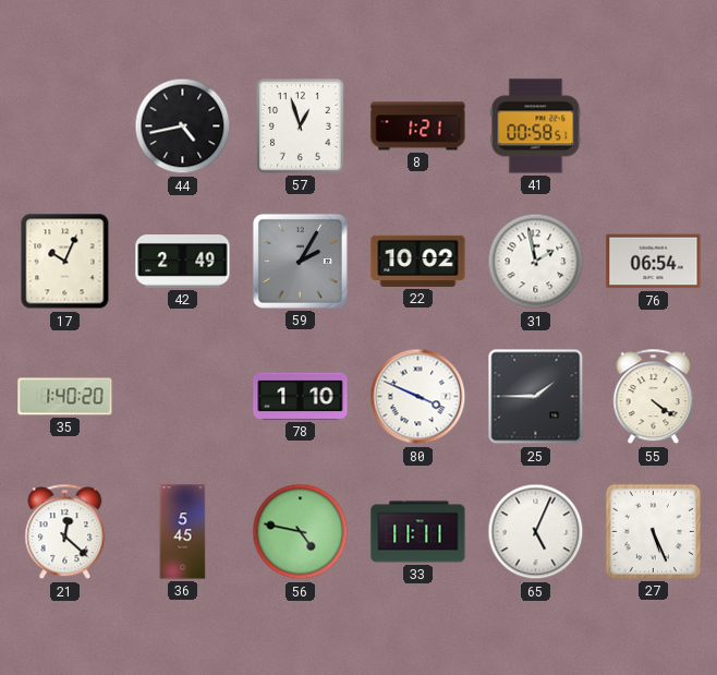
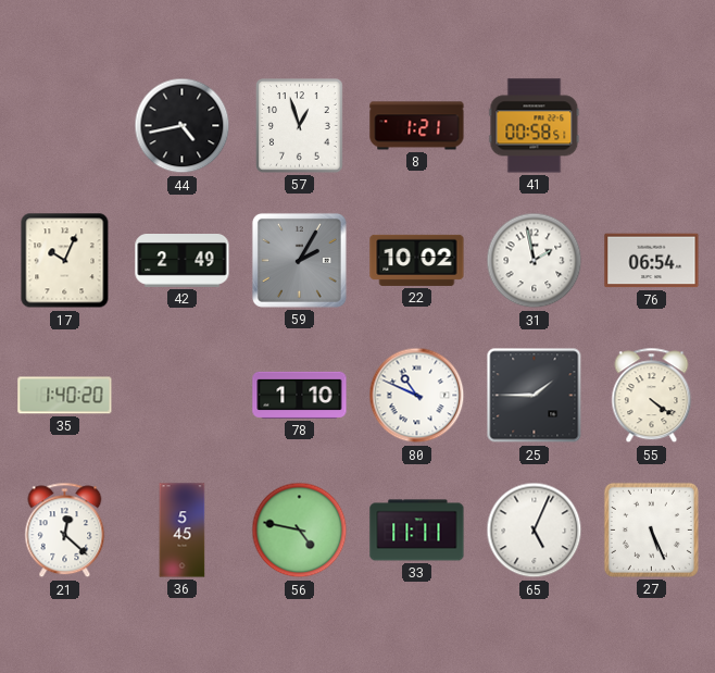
80: 3:49 -> 10:49
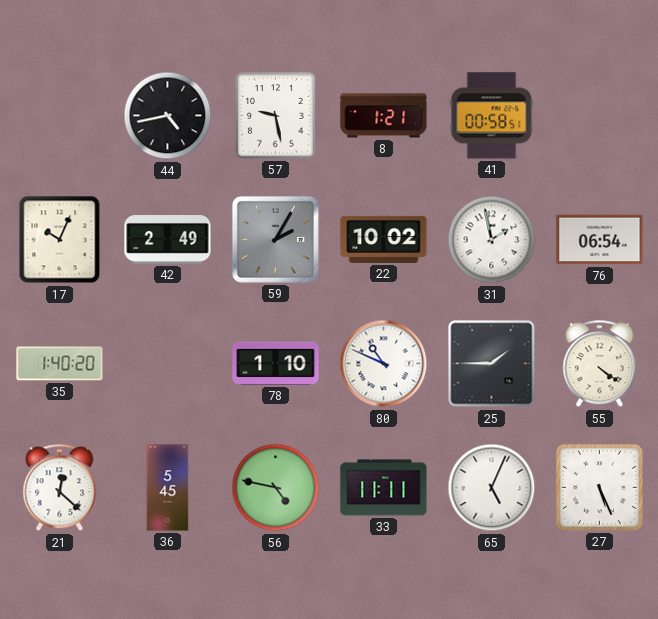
57: 12:57 -> 9:28
